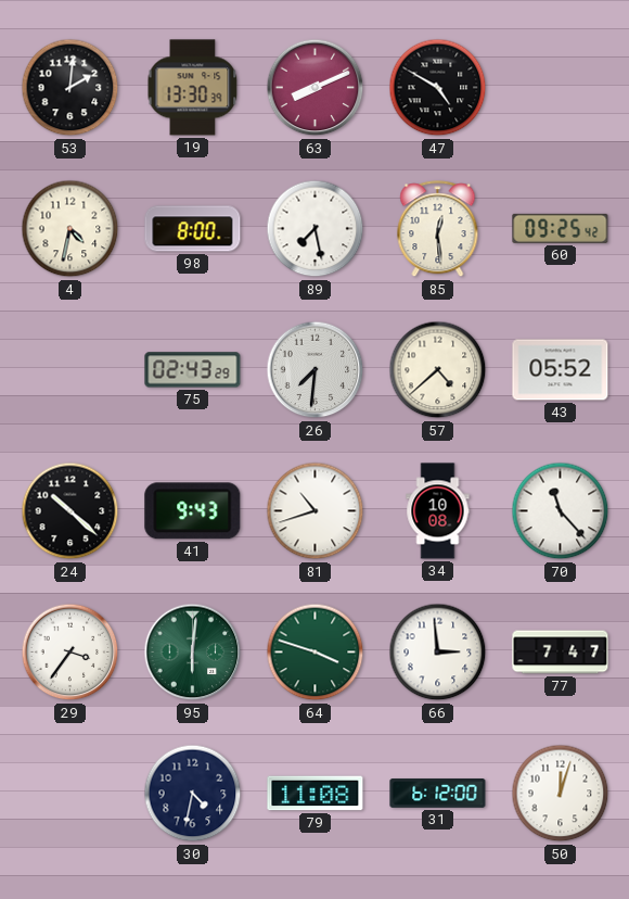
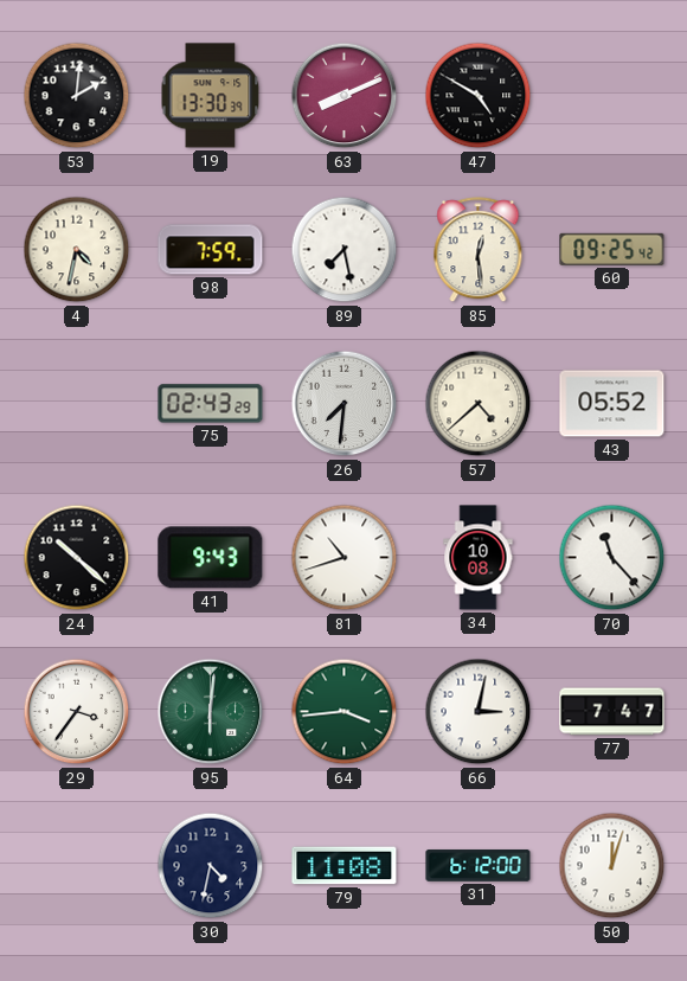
98: 8:00 -> 7:59
64: 3:48 -> 3:44
66: 2:59 -> 3:02
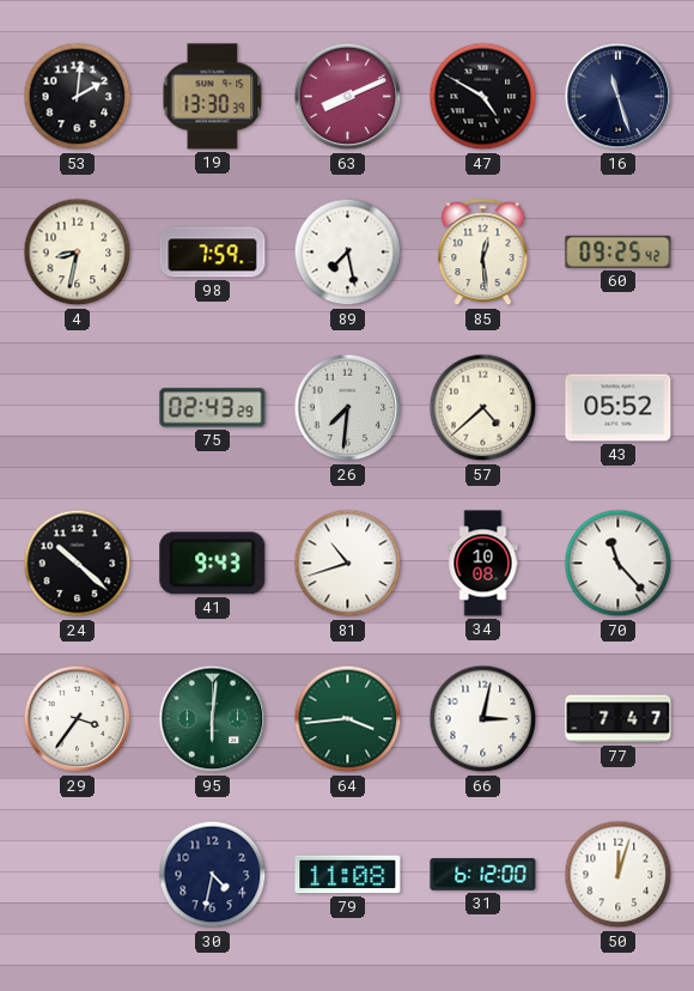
16: none -> 11:27
4: 4:32 -> 8:32
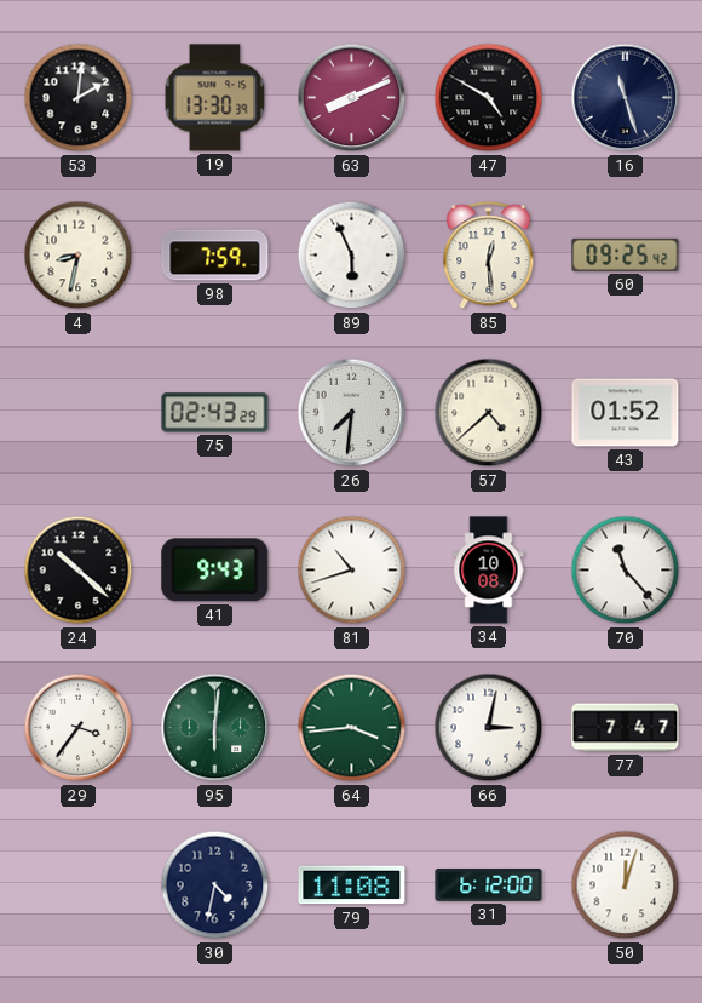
89: 7:28 -> 5:56
43: 05:52 -> 01:52
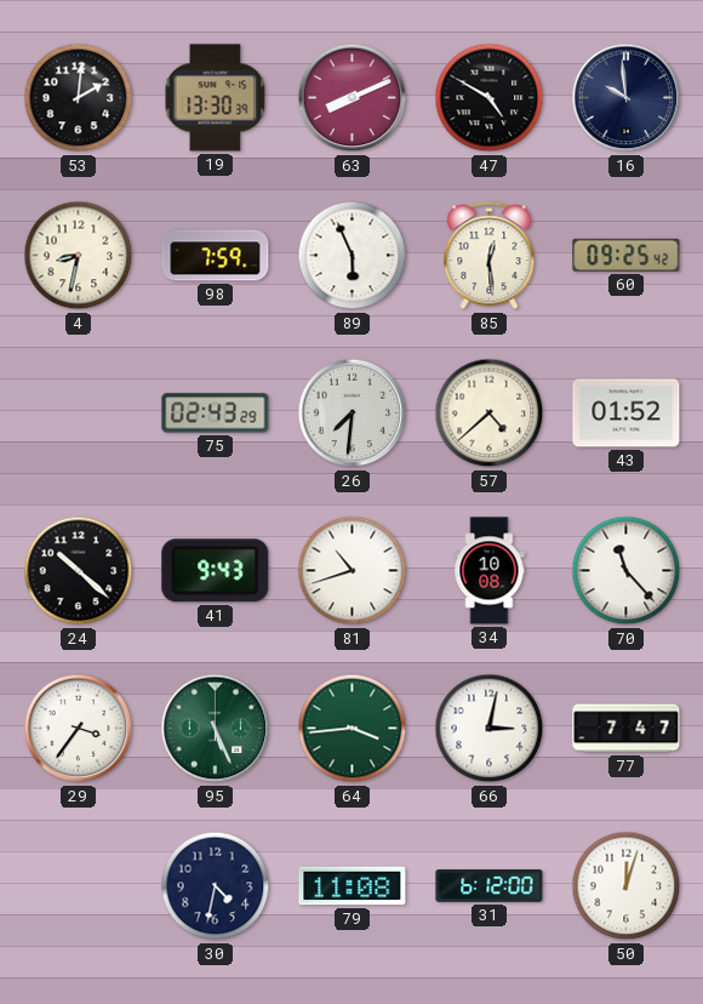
16: 11:27 -> 9:59
95: 6:01 -> 5:26
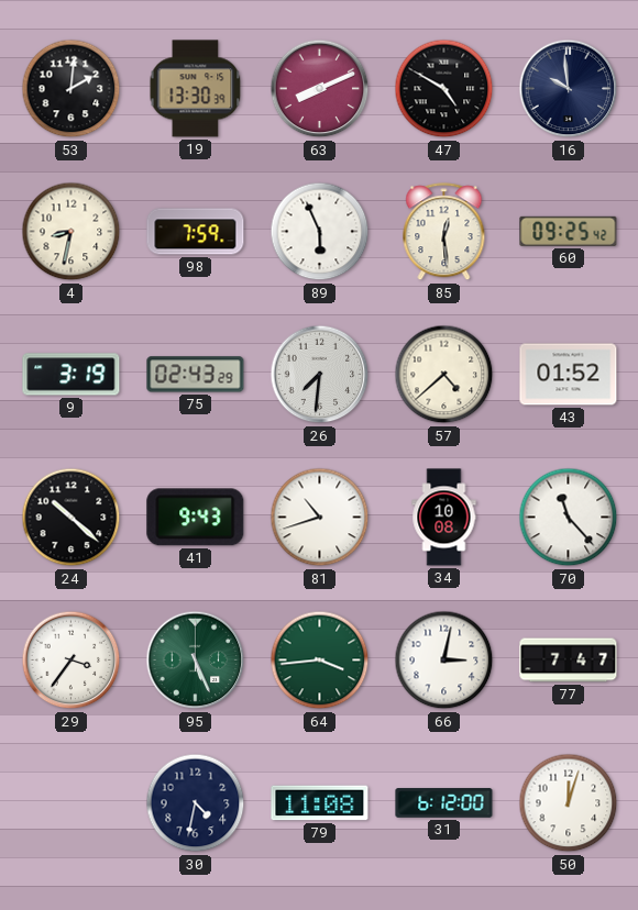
9: none -> 3:19
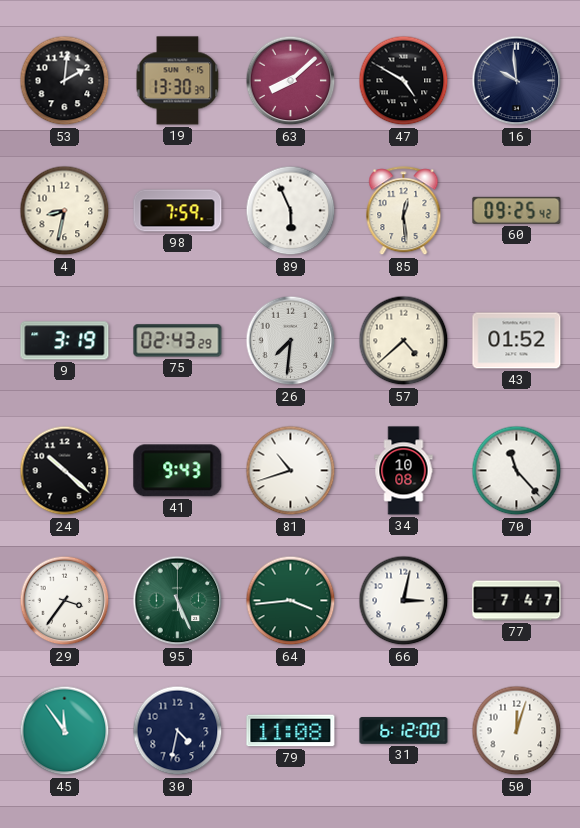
63: 8:11 -> 8:08
45: none -> 11:54
